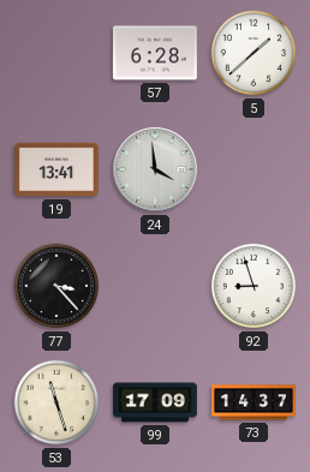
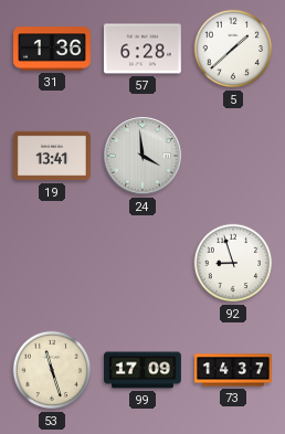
31: none -> 1:36
77: 3:23 -> none
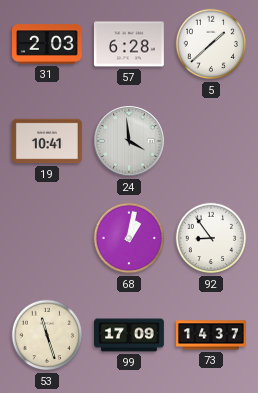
31: 1:36 -> 2:03
19: 13:41 -> 10:41
68: none -> 1:02
92: 8:57 -> 8:54
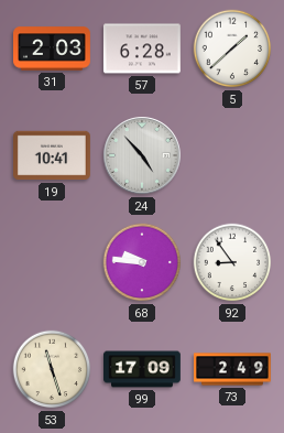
24: 3:59 -> 4:53
68: 1:02 -> 9:46
73: 14:37 -> 2:49
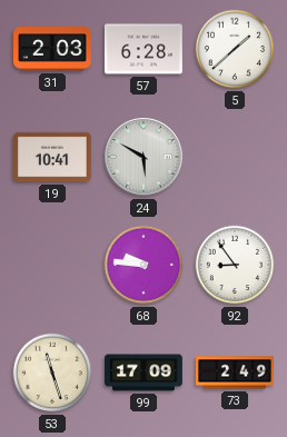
24: 4:53 -> 5:50
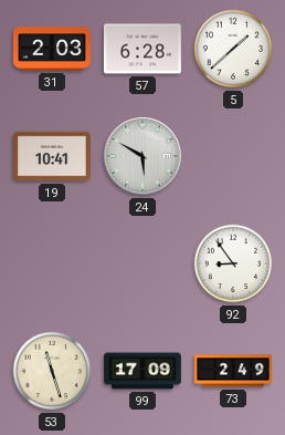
68: 9:46 -> none
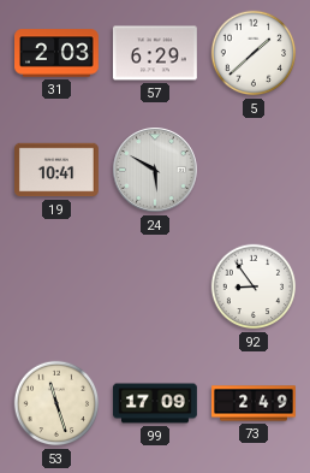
57: 6:28 -> 6:29
